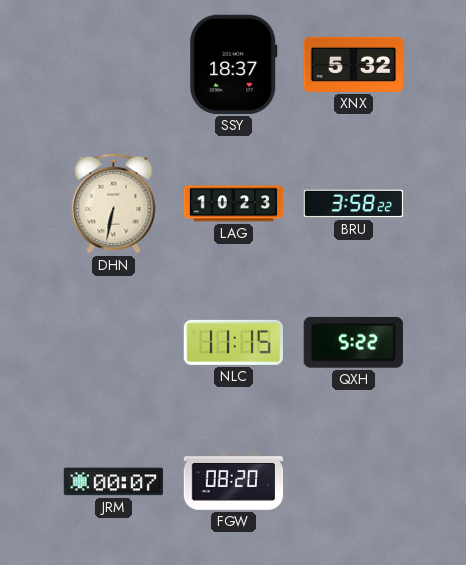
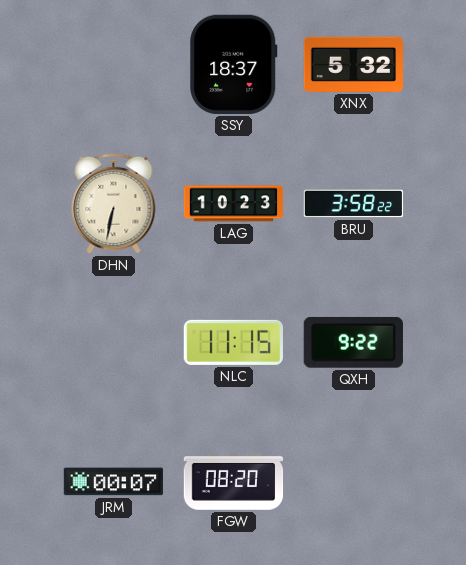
QXH: 5:22 -> 9:22
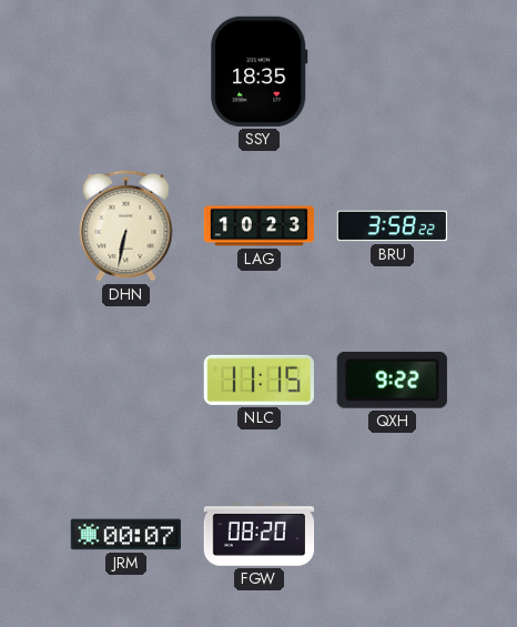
SSY: 18:37 -> 18:35
XNX: 5:32 -> none
